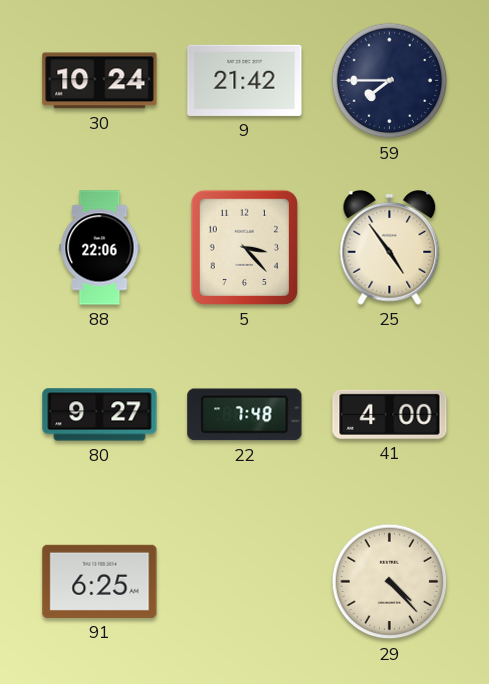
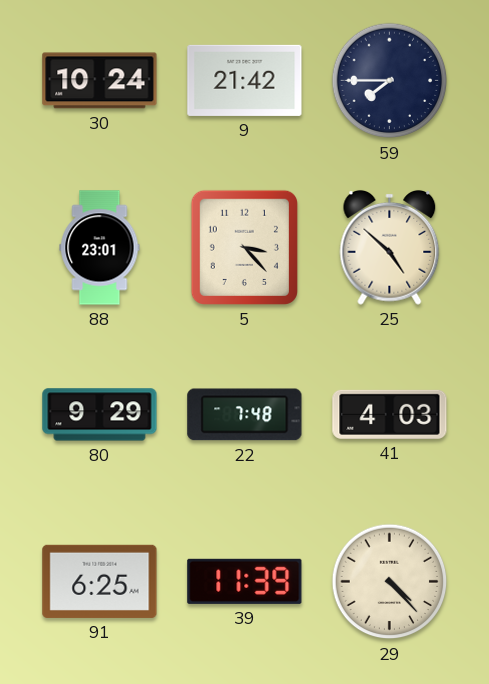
88: 22:06 -> 23:01
25: 4:54 -> 4:52
80: 9:27 -> 9:29
41: 4:00 -> 4:03
39: none -> 11:39
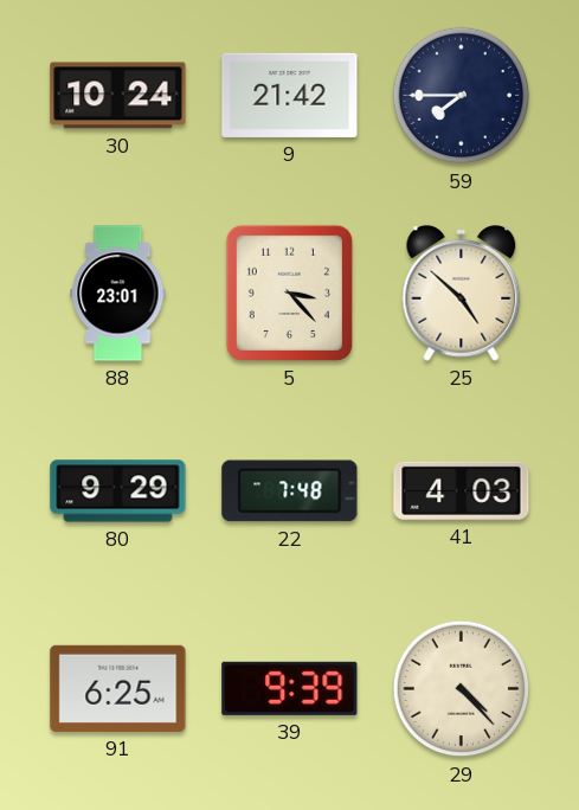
39: 11:39 -> 9:39
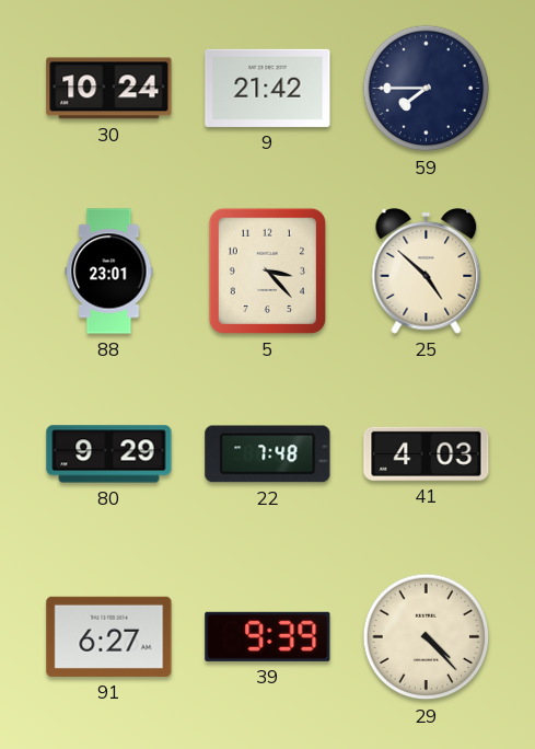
91: 6:25 -> 6:27
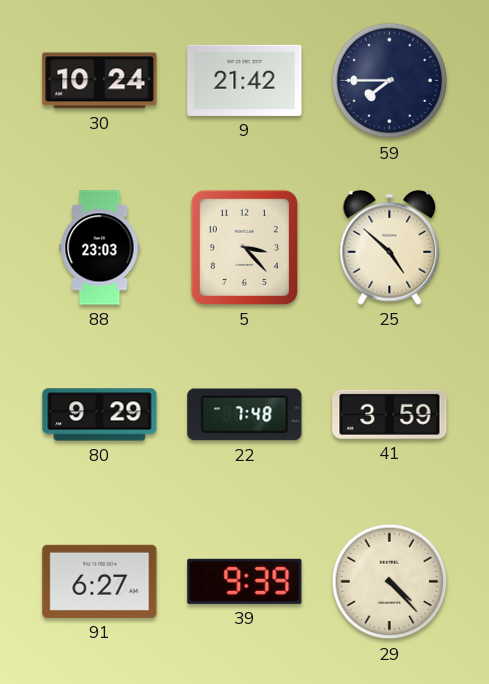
88: 23:01 -> 23:03
41: 4:03 -> 3:59
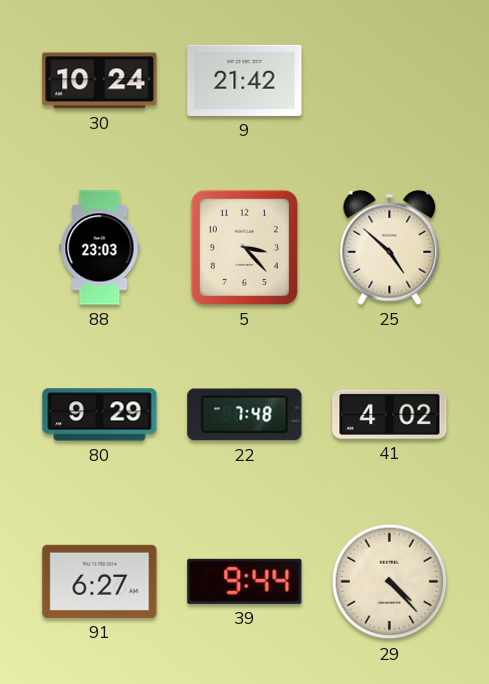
59: 7:45 -> none
41: 3:59 -> 4:02
39: 9:39 -> 9:44
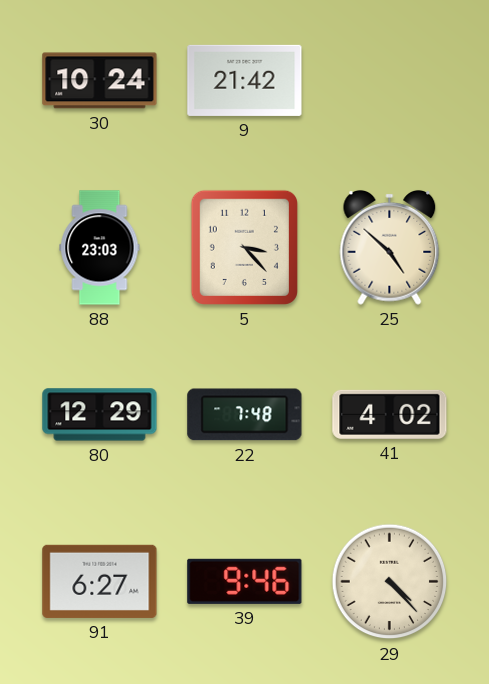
80: 9:29 -> 12:29
39: 9:44 -> 9:46
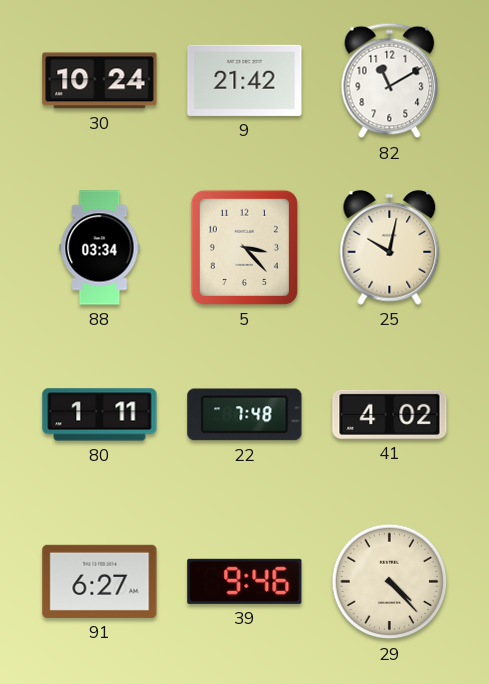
82: none -> 11:10
88: 23:03 -> 03:34
25: 4:52 -> 10:02
80: 12:29 -> 1:11
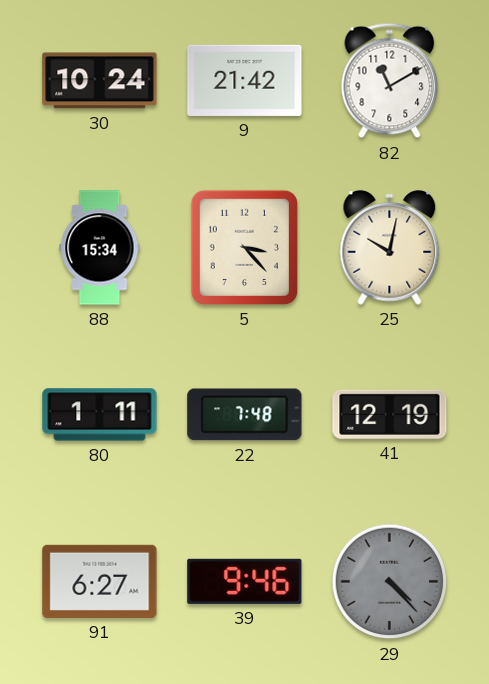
88: 03:34 -> 15:34
41: 4:02 -> 12:19
29 dial: cream -> grey
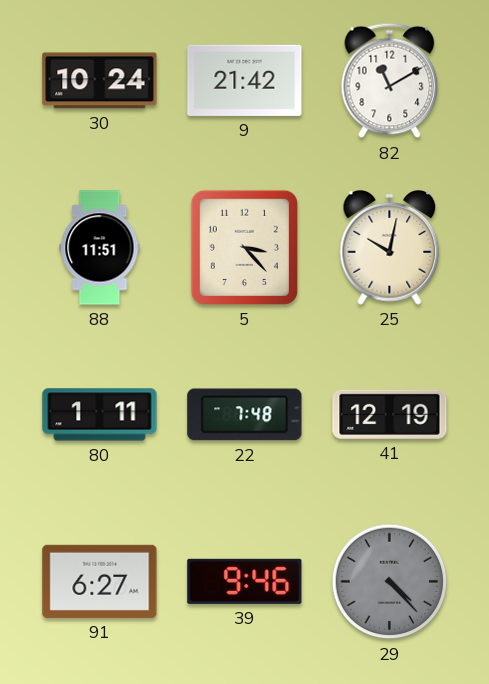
88: 15:34 -> 11:51
